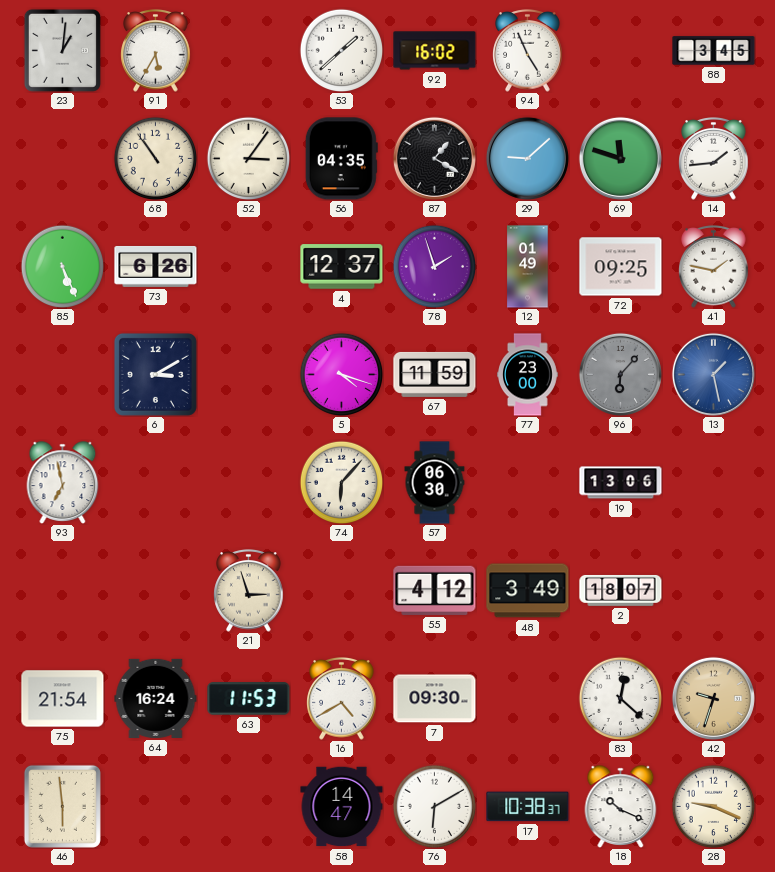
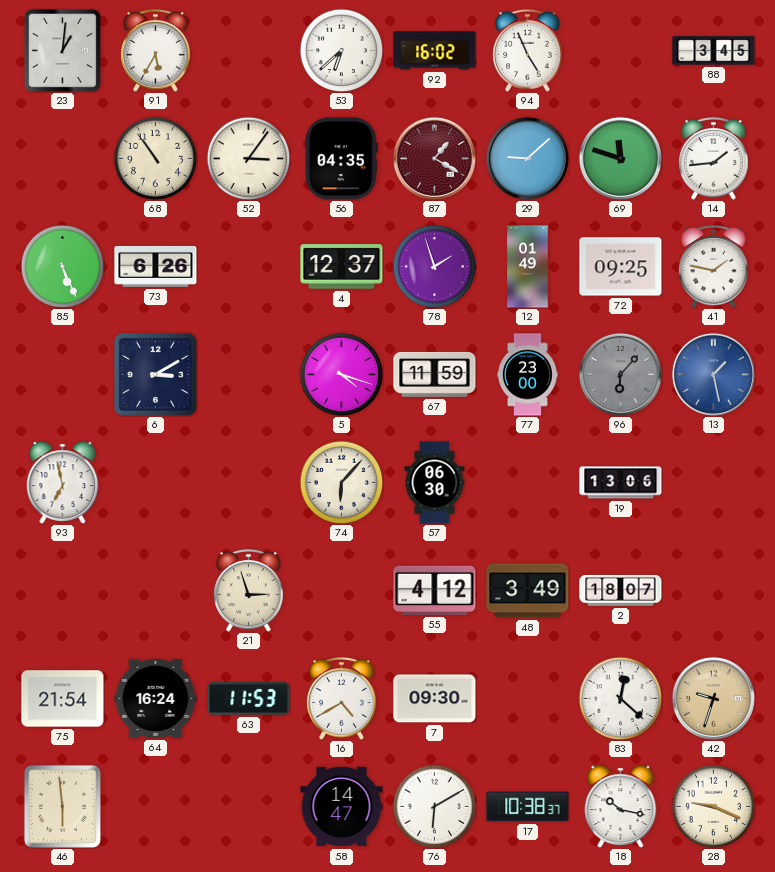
53: 1:38 -> 6:38
87 dial: black -> burgundy
18: 10:19 -> 10:17
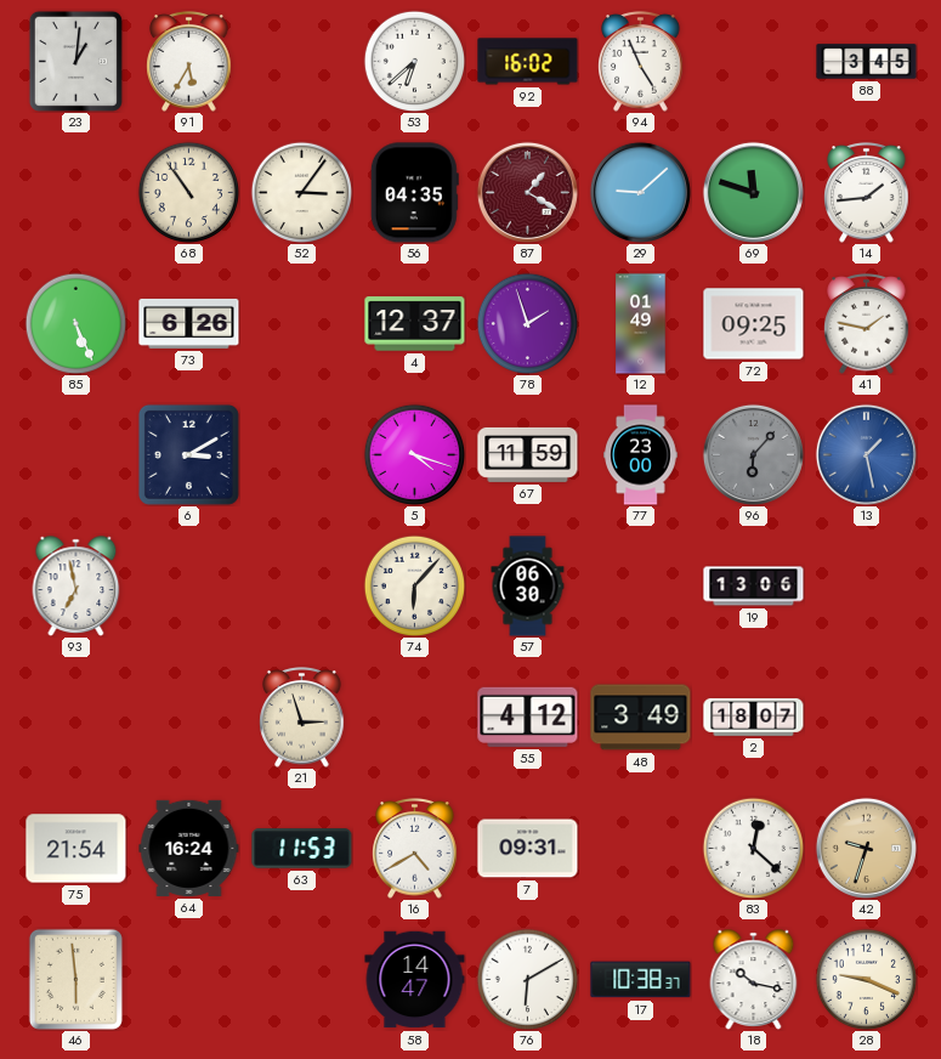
7: 09:30 -> 09:31
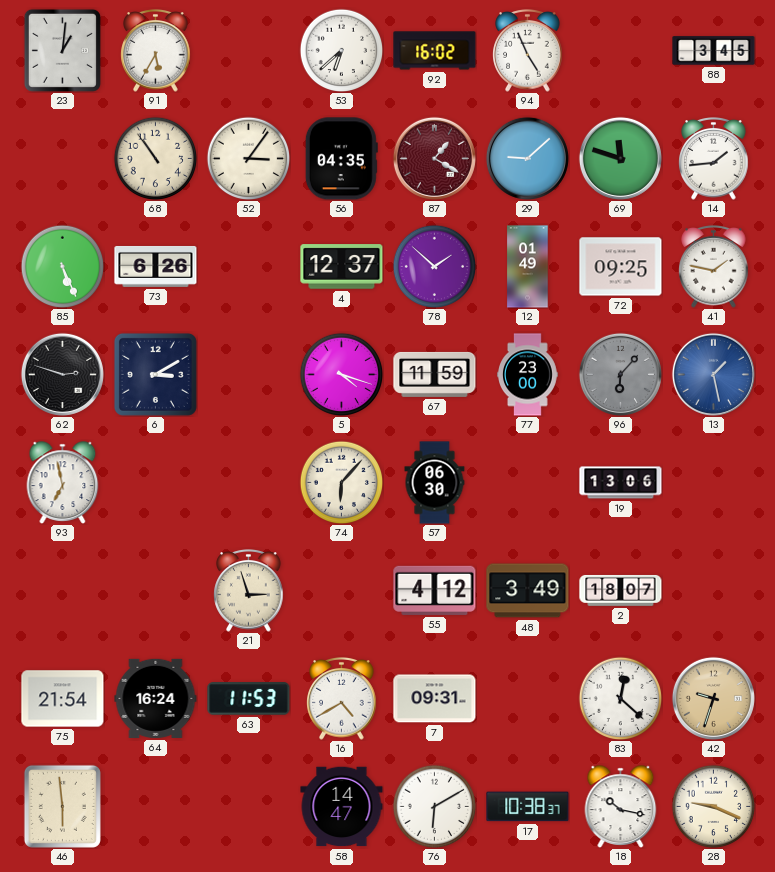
78: 1:57 -> 1:52
62: none -> 2:48
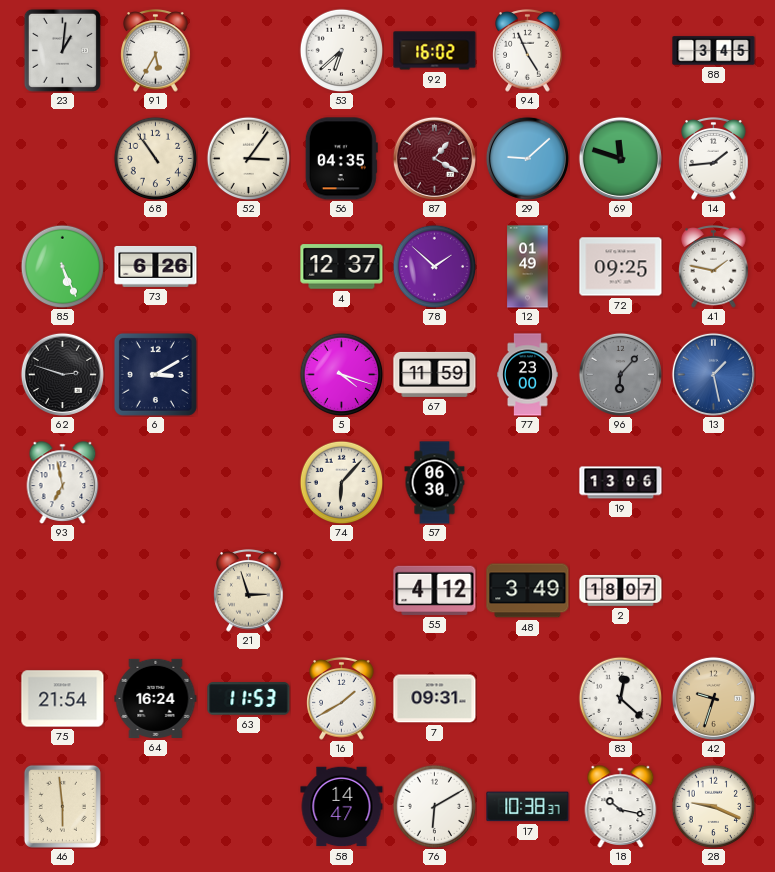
16: 4:40 -> 1:40
